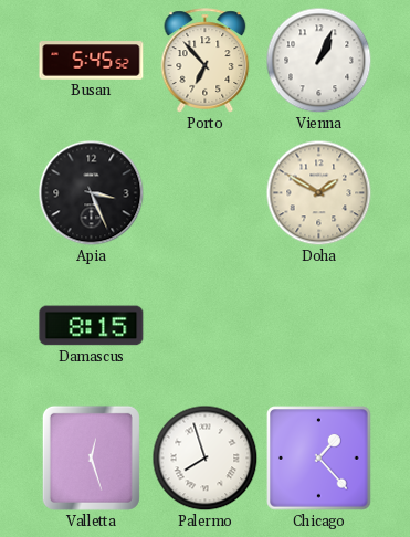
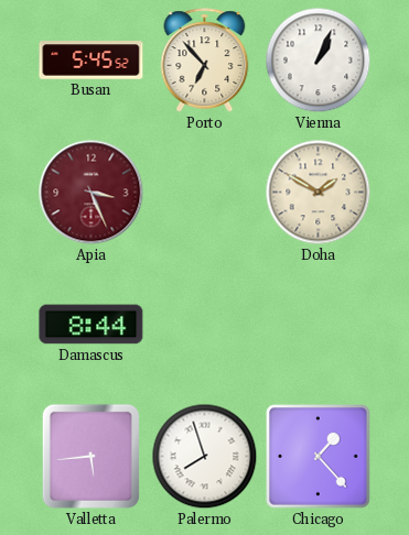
Apia dial: black -> burgundy
Damascus: 8:15 -> 8:44
Valletta: 12:27 -> 5:44
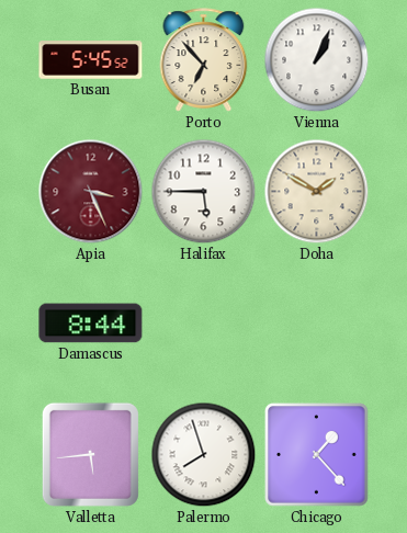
Halifax: none -> 5:45
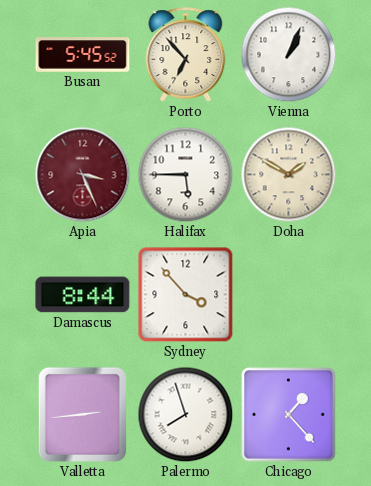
Sydney: none -> 3:53
Valletta: 5:44 -> 2:44
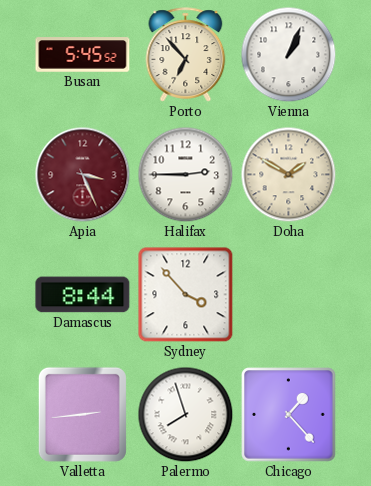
Halifax: 5:45 -> 2:45
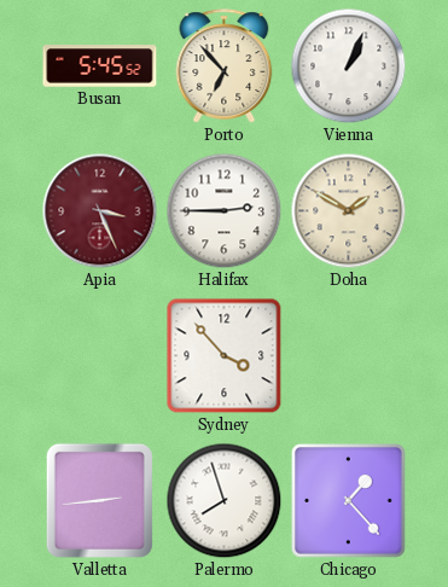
Damascus: 8:44 -> none
